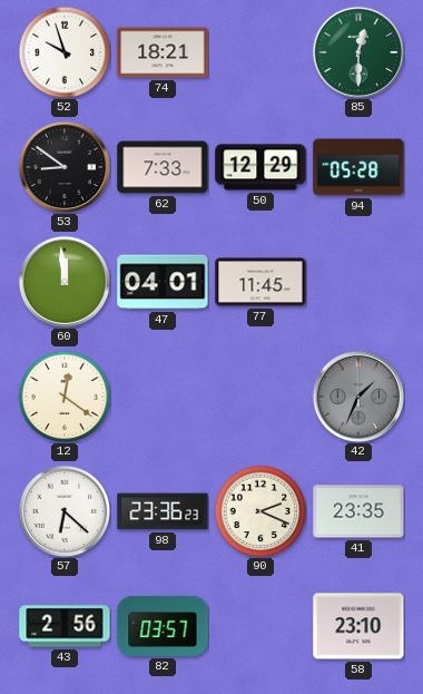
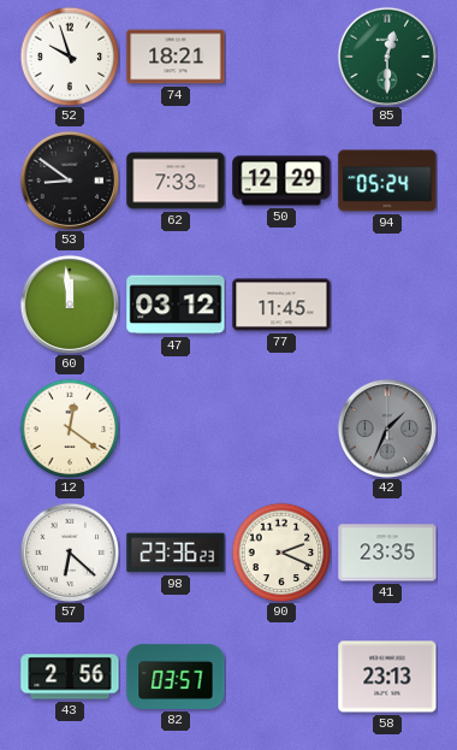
94: 05:28 -> 05:24
47: 04:01 -> 03:12
58: 23:10 -> 23:13
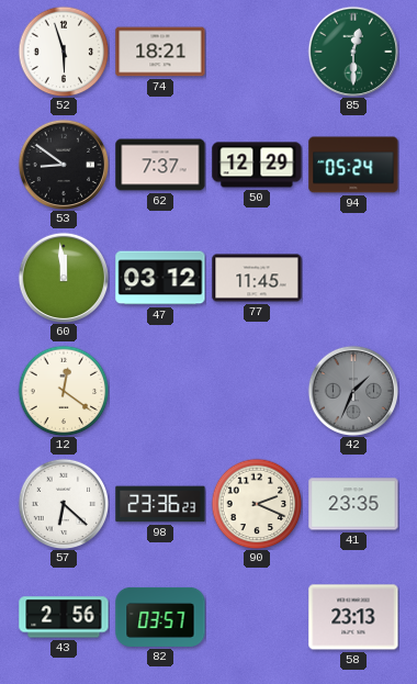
52: 9:57 -> 5:57
62: 7:33 -> 7:37
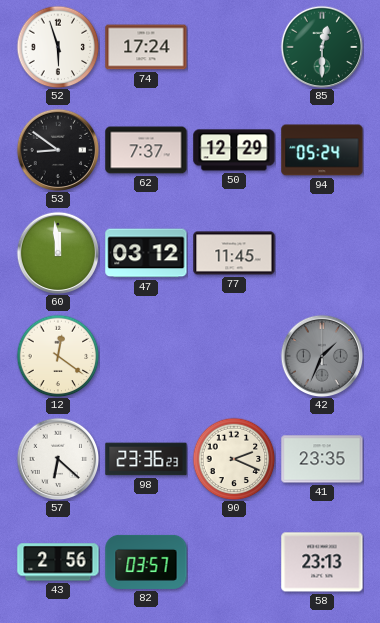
74: 18:21 -> 17:24
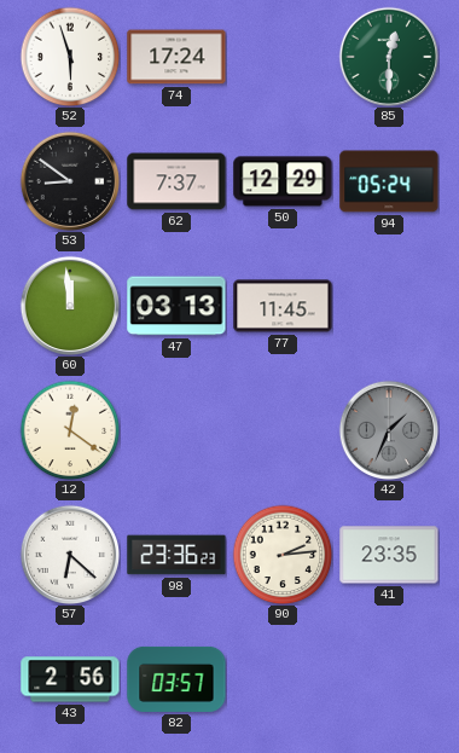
47: 03:12 -> 03:13
90: 2:19 -> 2:14
58: 23:13 -> none
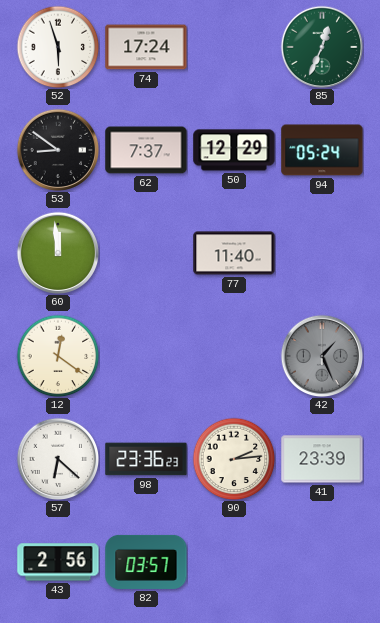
85: 12:30 -> 12:34
47: 03:13 -> none
77: 11:45 -> 11:40
42: 1:34 -> 1:26
41: 23:35 -> 23:39
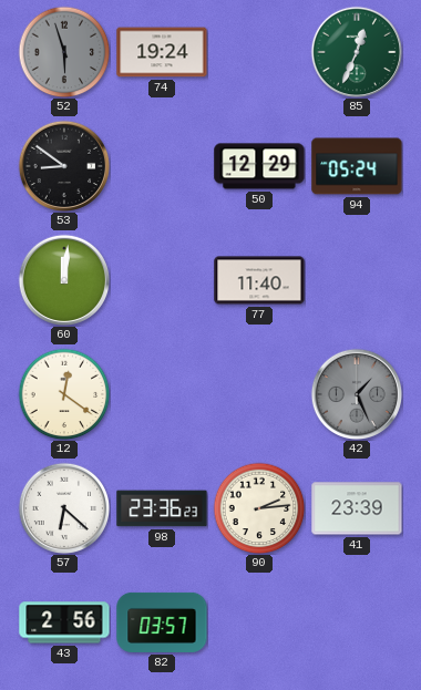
52 dial: white -> grey
74: 17:24 -> 19:24
62: 7:37 -> none
60: 11:59 -> 12:01
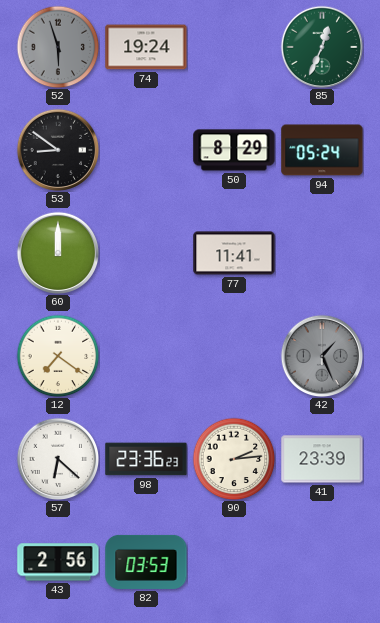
50: 12:29 -> 8:29
60: 12:01 -> 12:00
77: 11:40 -> 11:41
12: 12:21 -> 7:21
82: 03:57 -> 03:53
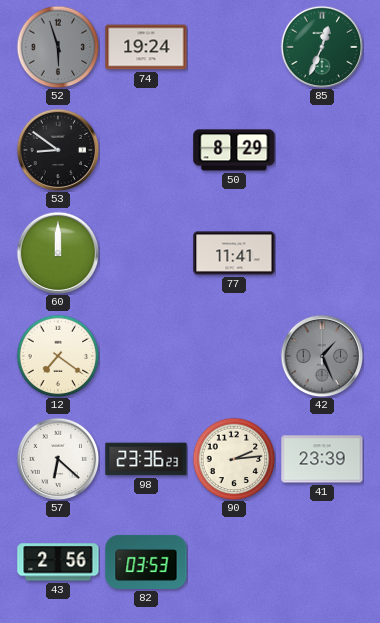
94: 05:24 -> none
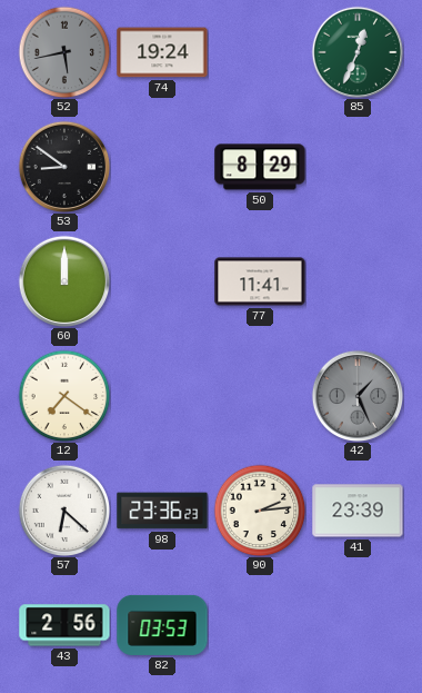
52: 5:57 -> 5:43
